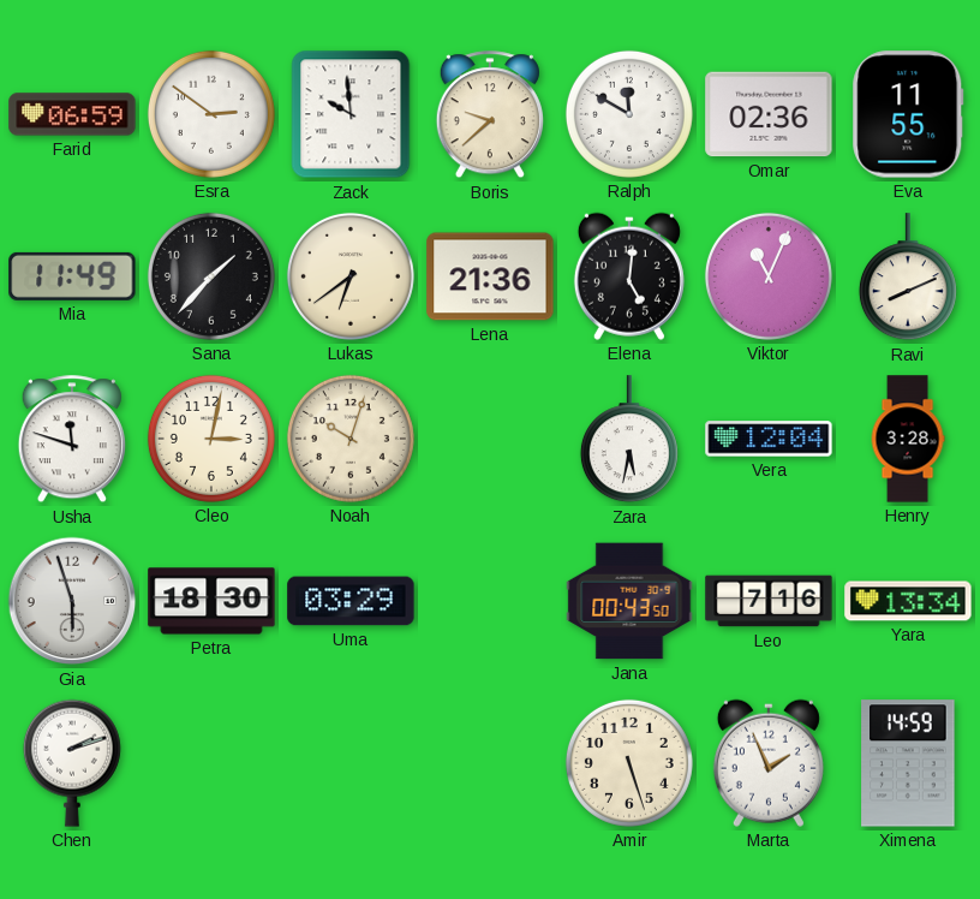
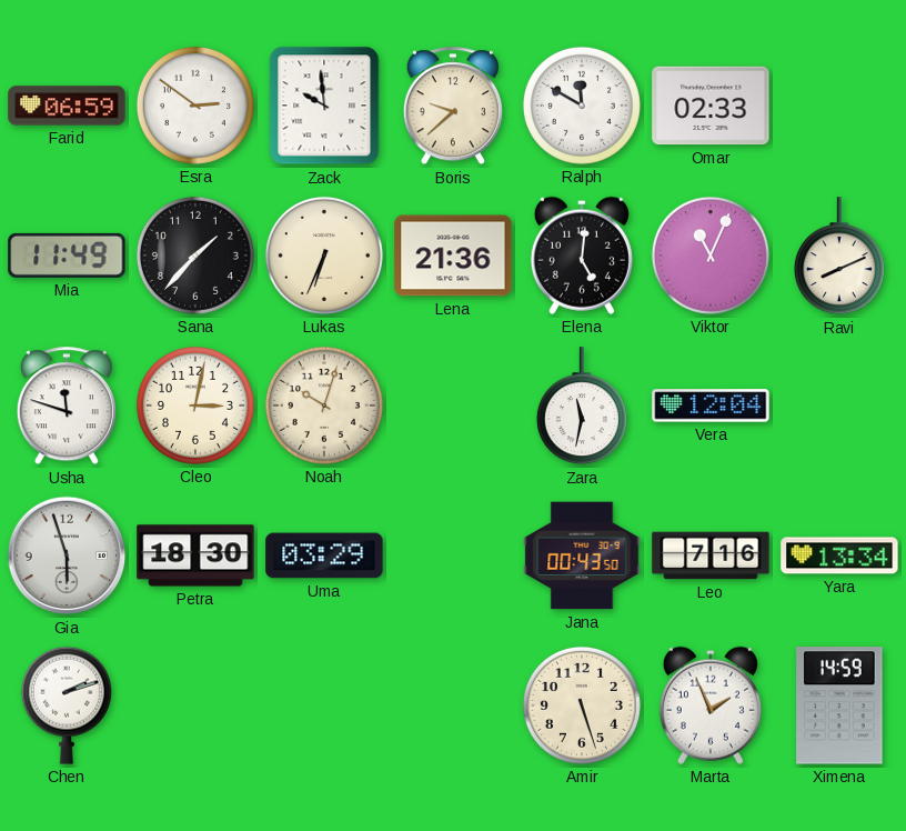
Omar: 02:36 -> 02:33
Eva: 11:55 -> none
Lukas: 6:39 -> 6:34
Zara: 5:32 -> 11:32
Henry: 3:28 -> none
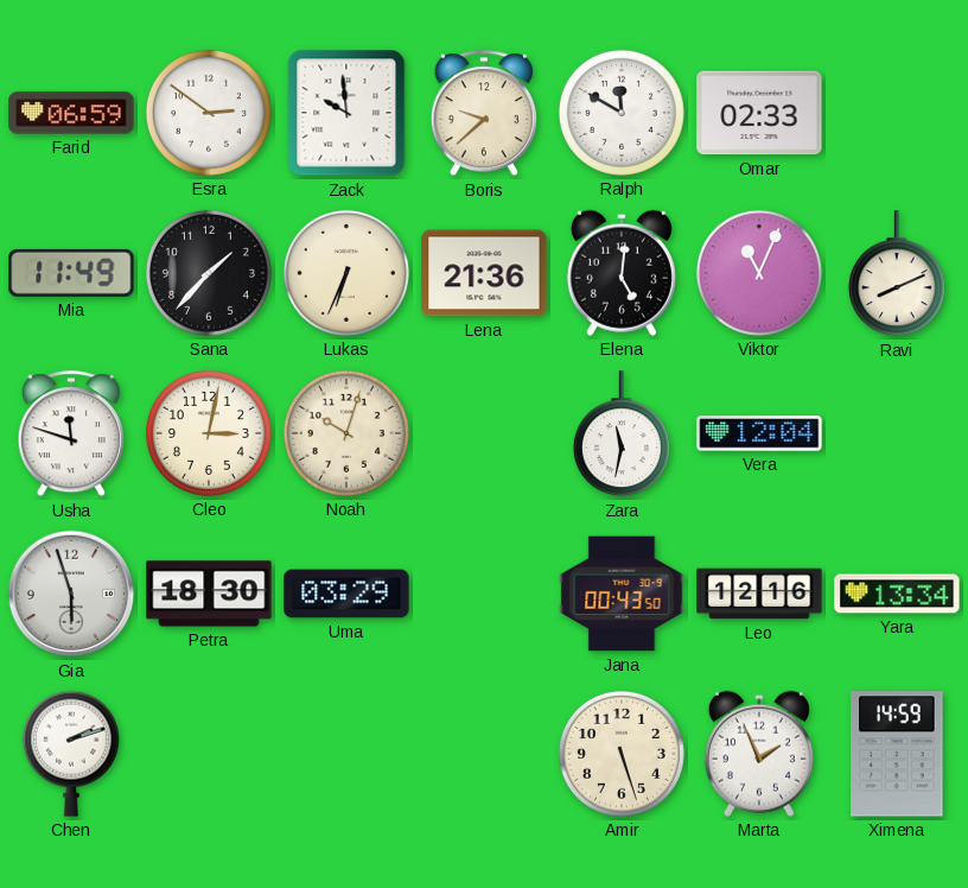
Leo: 7:16 -> 12:16
